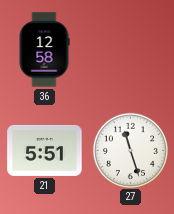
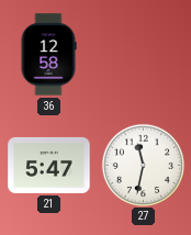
21: 5:51 -> 5:47
27: 11:27 -> 11:32
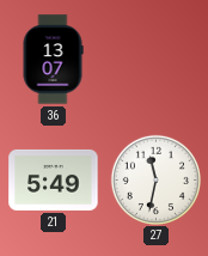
36: 12:58 -> 13:07
21: 5:47 -> 5:49
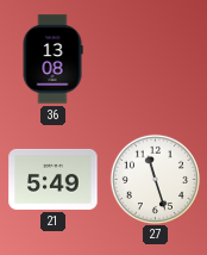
36: 13:07 -> 13:08
27: 11:32 -> 11:27
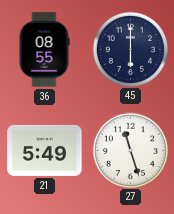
36: 13:08 -> 08:55
45: none -> 6:00
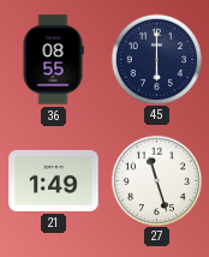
21: 5:49 -> 1:49
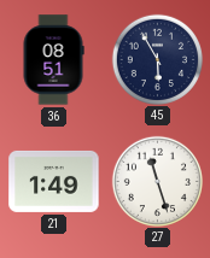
36: 08:55 -> 08:51
45: 6:00 -> 5:55
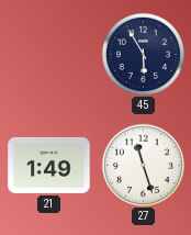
36: 08:51 -> none
